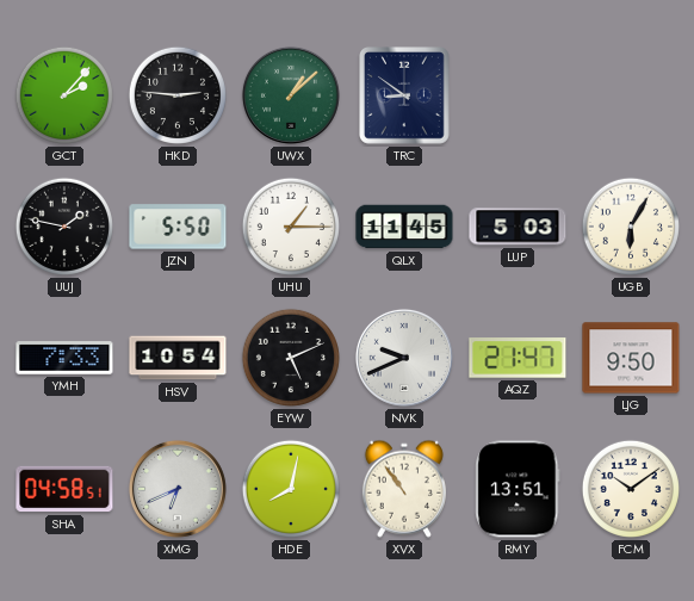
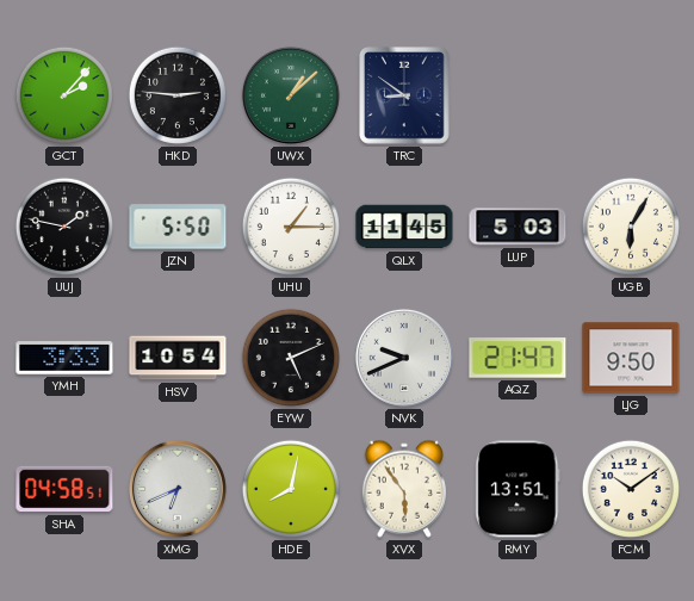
YMH: 7:33 -> 3:33
XVX: 10:54 -> 5:54
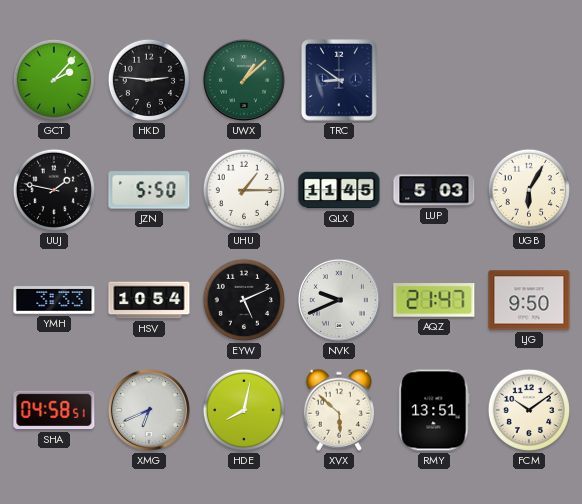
XVX: 5:54 -> 5:52
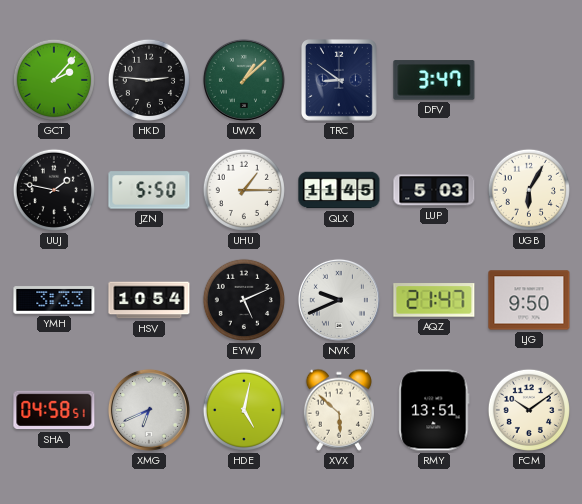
DFV: none -> 3:47
HDE: 8:02 -> 5:02
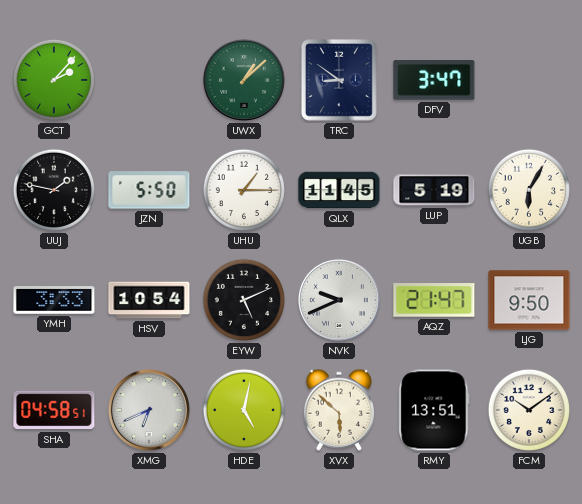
HKD: 2:46 -> none
LUP: 5:03 -> 5:19
